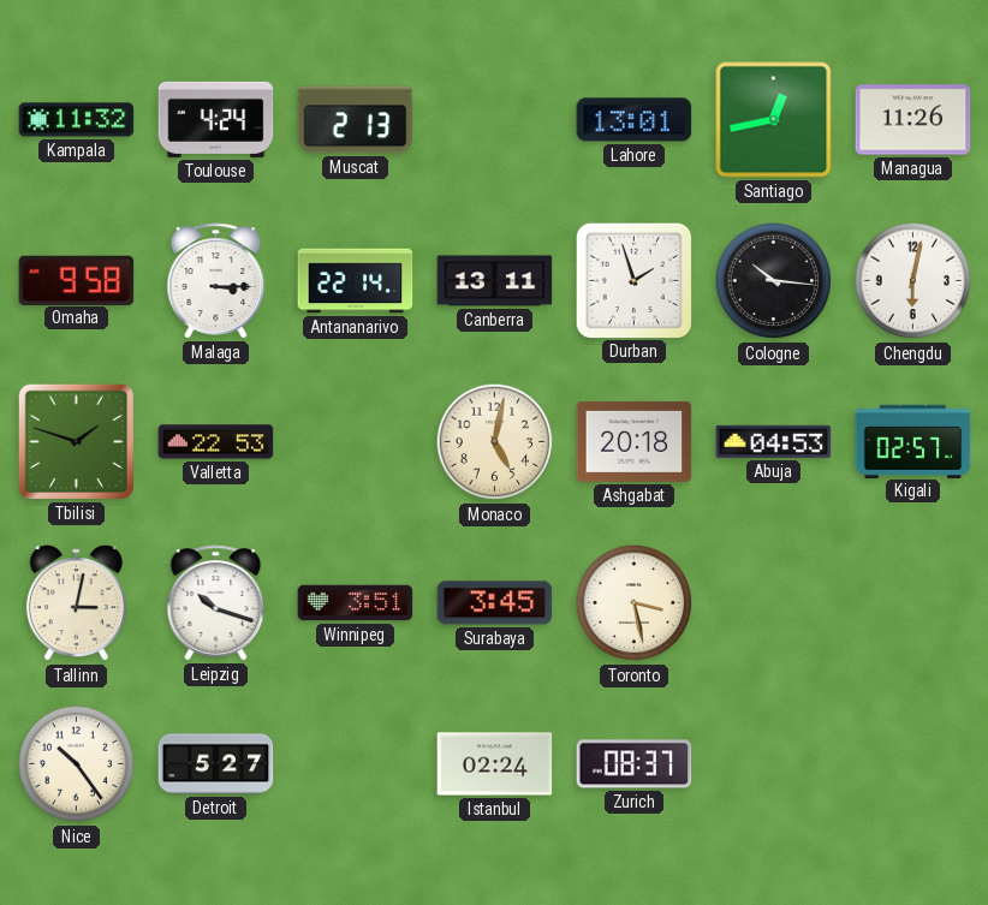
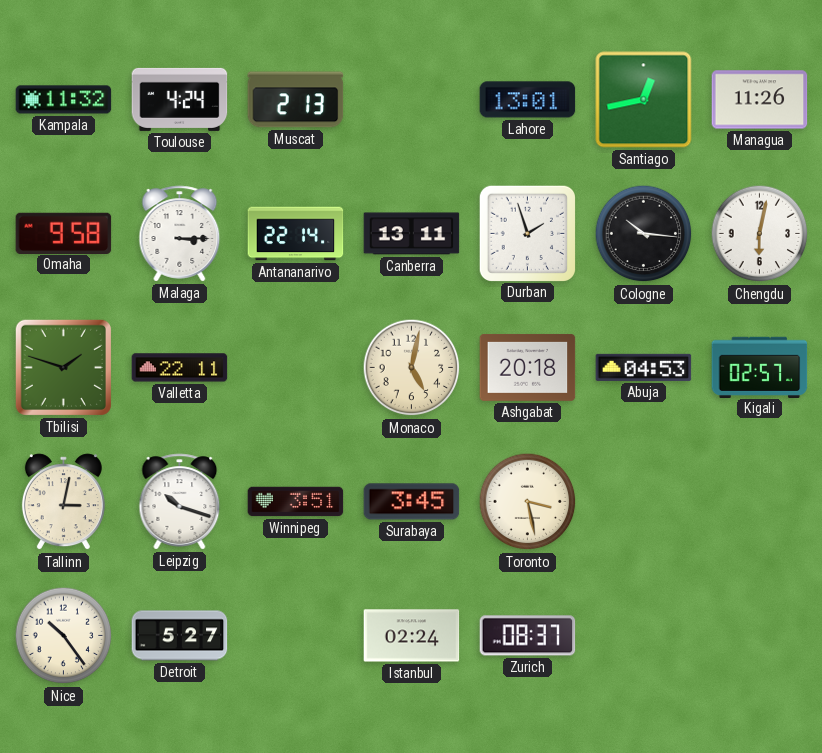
Valletta: 22:53 -> 22:11
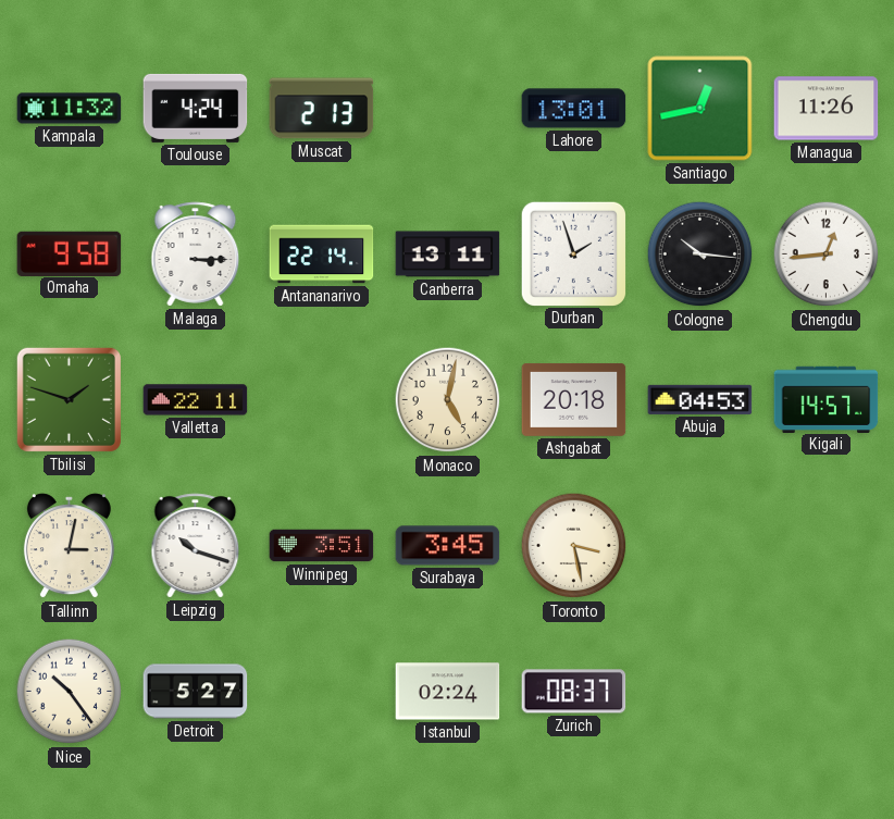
Chengdu: 6:02 -> 12:44
Kigali: 02:57 -> 14:57
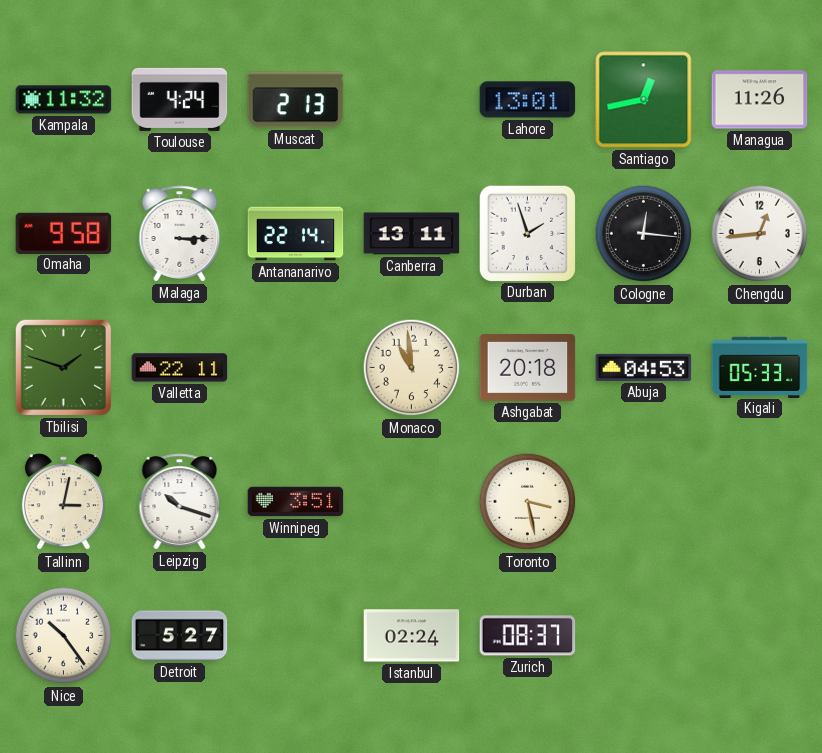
Cologne: 10:16 -> 12:16
Monaco: 5:02 -> 10:59
Kigali: 14:57 -> 05:33
Surabaya: 3:45 -> none
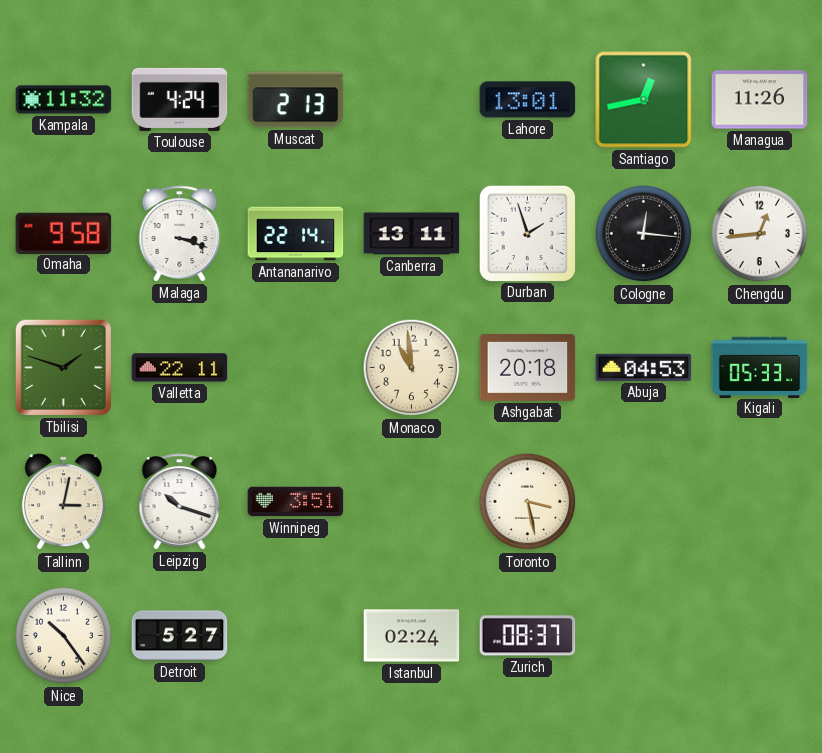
Malaga: 3:15 -> 3:18
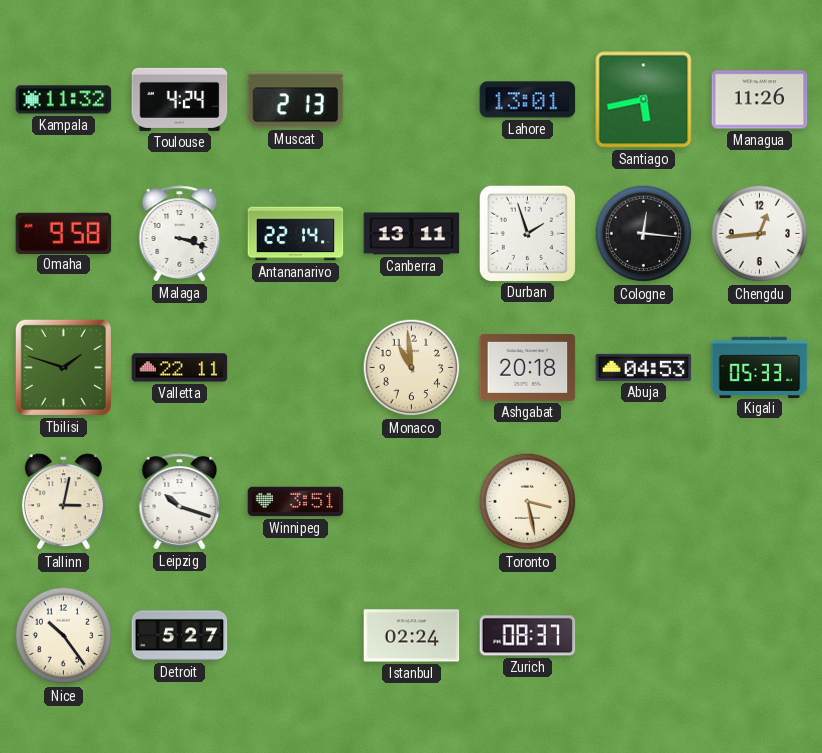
Santiago: 12:43 -> 5:43
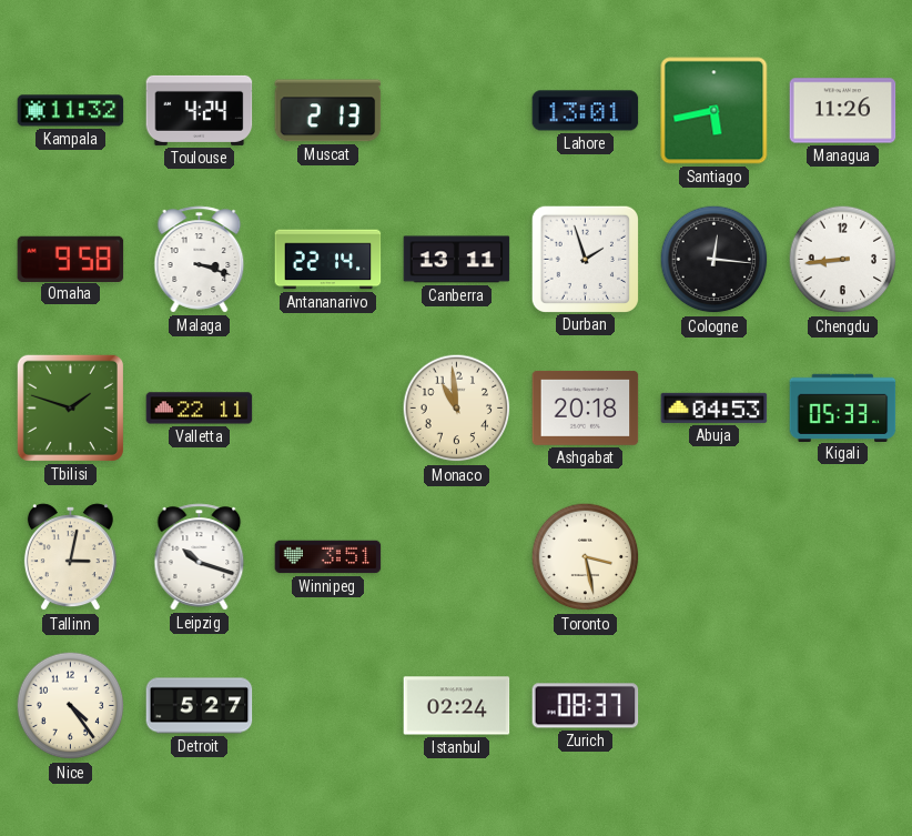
Chengdu: 12:44 -> 8:44
Nice: 10:24 -> 4:24
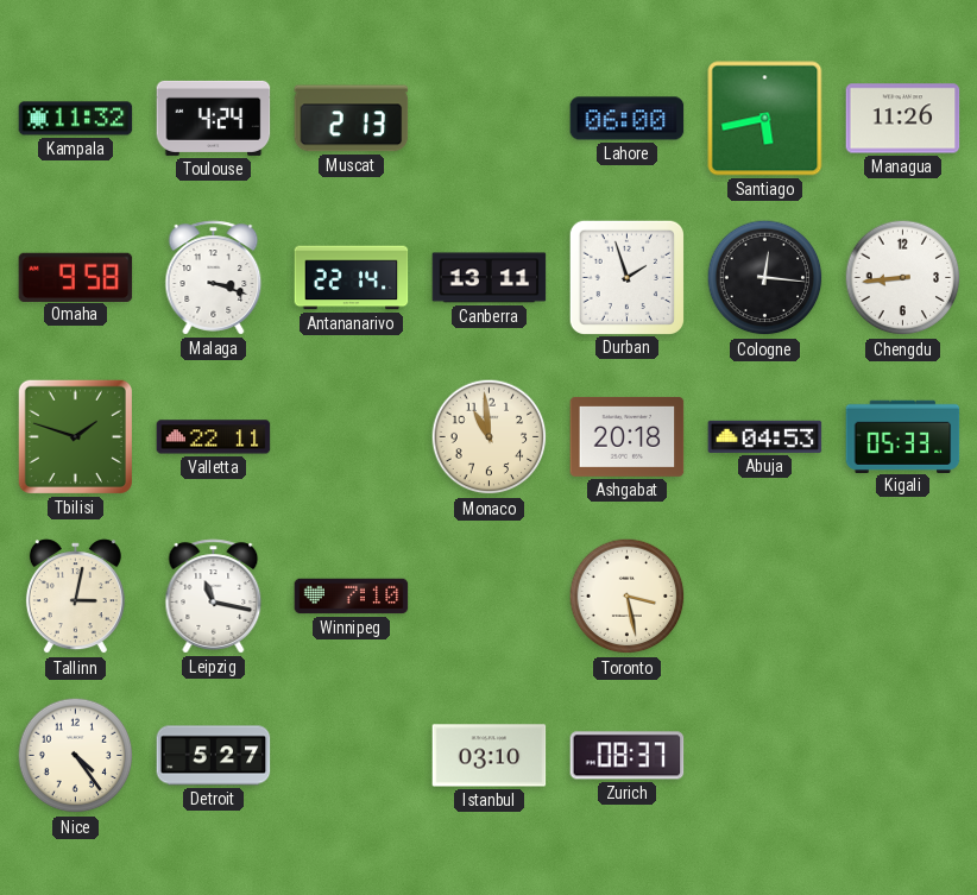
Lahore: 13:01 -> 06:00
Leipzig: 10:18 -> 11:17
Winnipeg: 3:51 -> 7:10
Istanbul: 02:24 -> 03:10
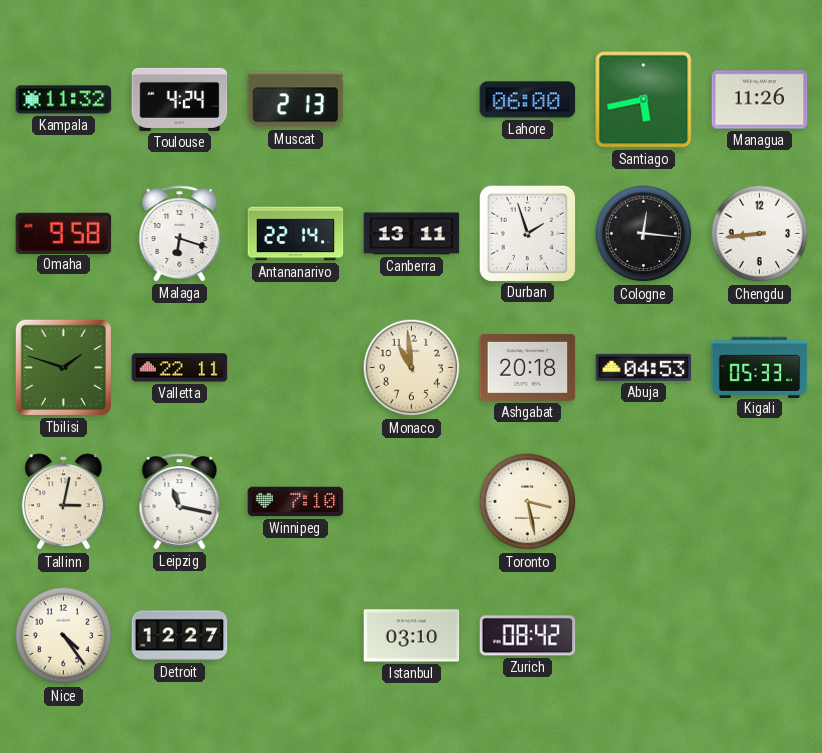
Malaga: 3:18 -> 6:18
Detroit: 5:27 -> 12:27
Zurich: 08:37 -> 08:42
